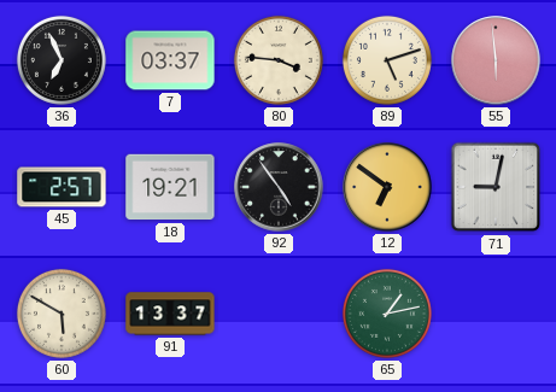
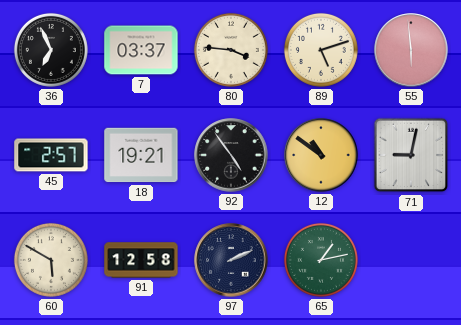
12: 6:51 -> 10:51
91: 13:37 -> 12:58
97: none -> 2:11
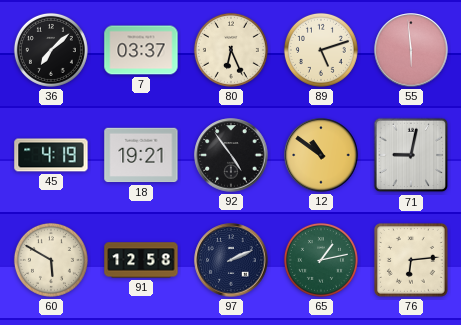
36: 6:56 -> 7:08
80: 3:46 -> 6:26
45: 2:57 -> 4:19
76: none -> 6:14
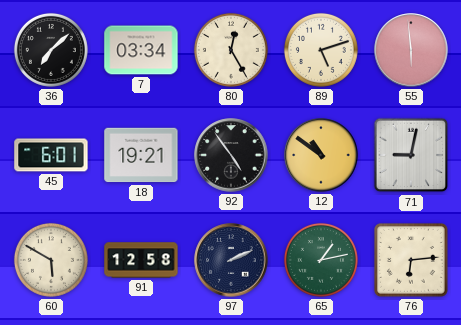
7: 03:37 -> 03:34
80: 6:26 -> 12:25
45: 4:19 -> 6:01
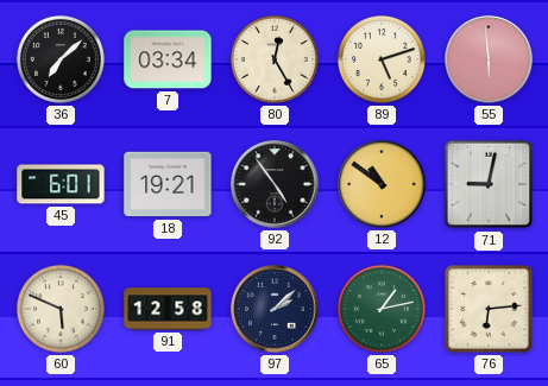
60: 5:50 -> 5:49
97: 2:11 -> 2:08
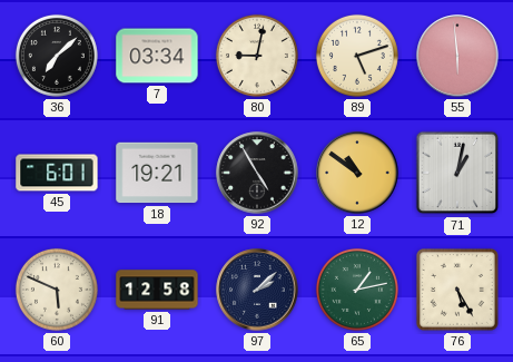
80: 12:25 -> 9:02
92: 4:54 -> 4:55
71: 9:02 -> 1:02
76: 6:14 -> 5:25
